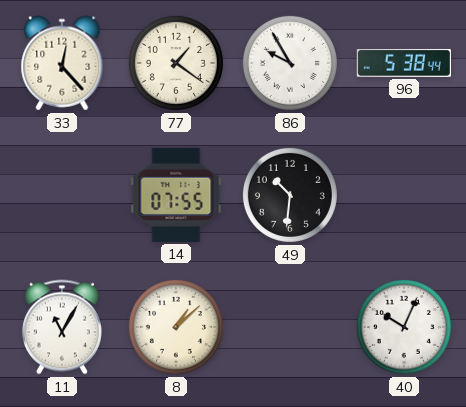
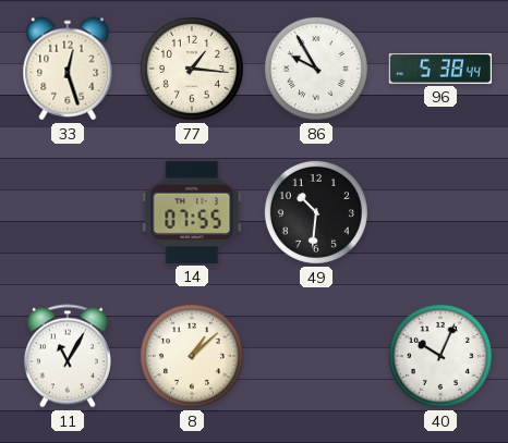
33: 12:23 -> 12:27
77: 1:21 -> 1:16
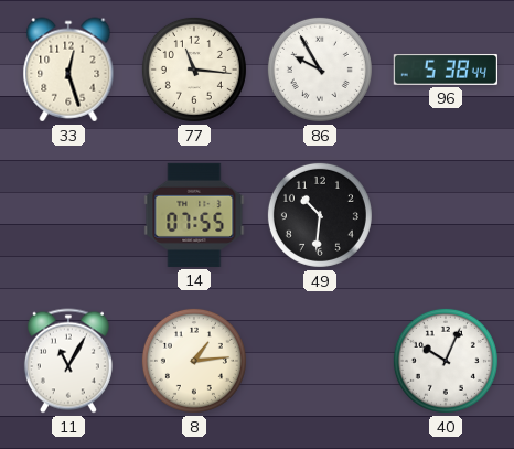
77: 1:16 -> 11:16
8: 1:08 -> 1:14
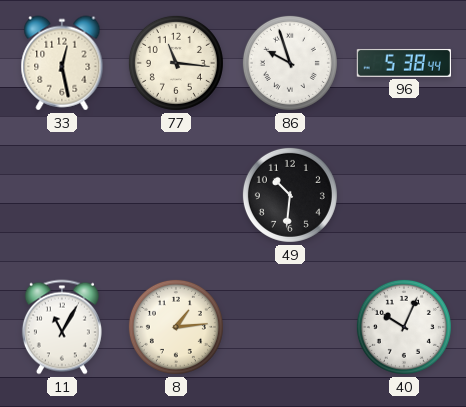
33: 12:27 -> 12:28
86: 9:55 -> 9:57
14: 07:55 -> none
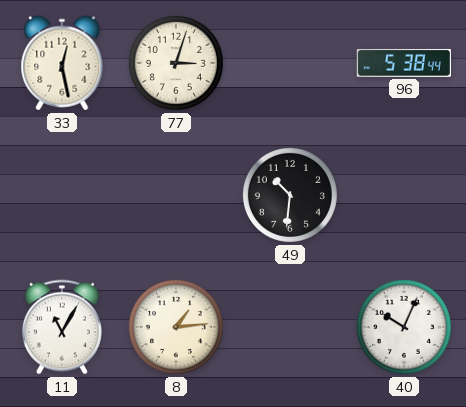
77: 11:16 -> 3:03
86: 9:57 -> none
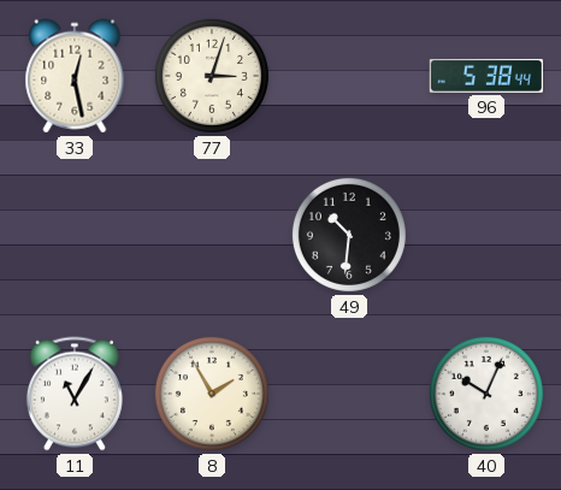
8: 1:14 -> 1:55
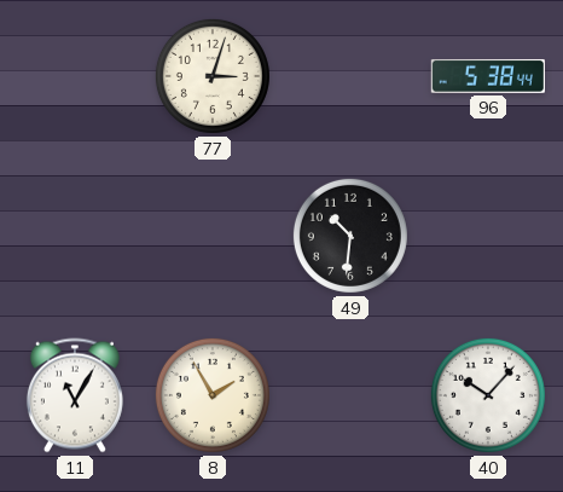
33: 12:28 -> none
40: 10:04 -> 10:07
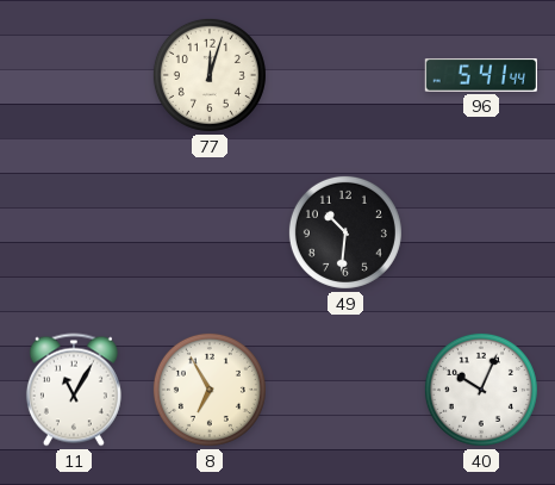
77: 3:03 -> 12:03
96: 5:38 -> 5:41
8: 1:55 -> 6:55
40: 10:07 -> 10:04
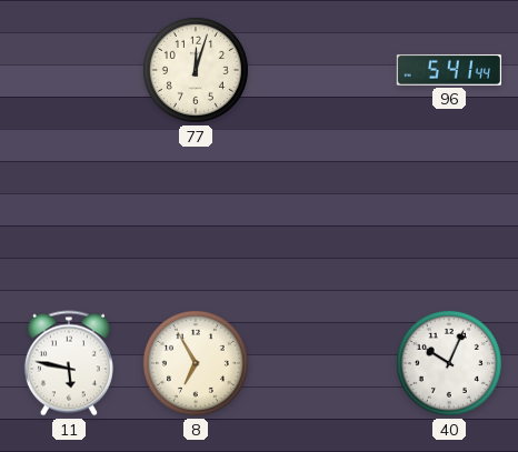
49: 10:31 -> none
11: 11:05 -> 5:47
